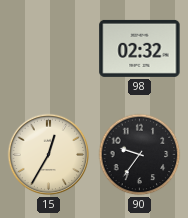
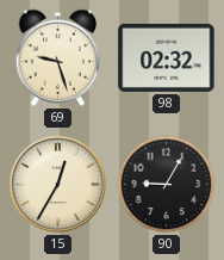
69: none -> 9:27
90: 9:36 -> 9:05
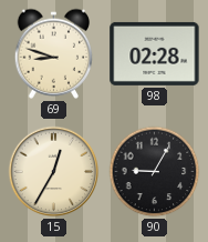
69: 9:27 -> 8:48
98: 02:32 -> 02:28
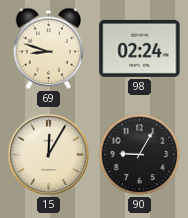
98: 02:28 -> 02:24
15: 12:35 -> 12:05
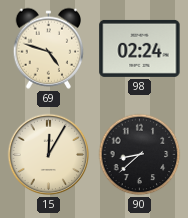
69: 8:48 -> 4:48
90: 9:05 -> 8:38
